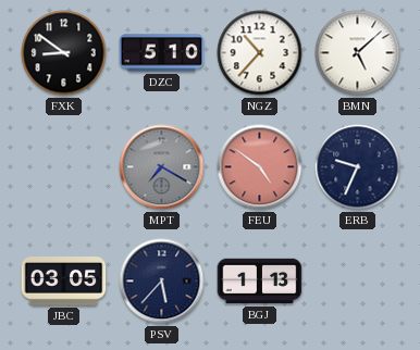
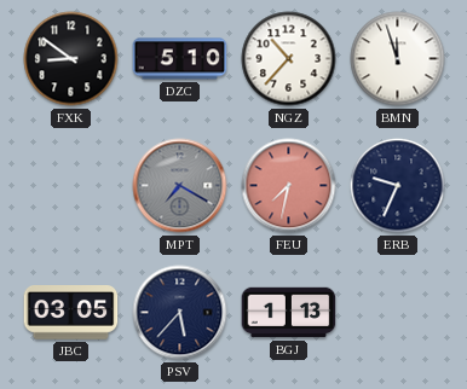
BMN: 5:08 -> 11:57
FEU: 4:51 -> 7:32
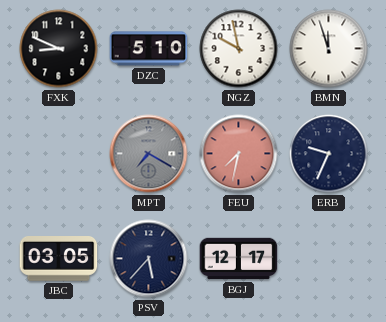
FXK: 8:51 -> 8:49
NGZ: 10:37 -> 9:58
BGJ: 1:13 -> 12:17
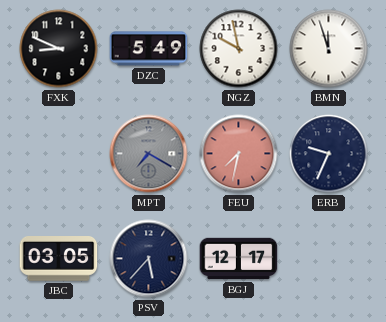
DZC: 5:10 -> 5:49
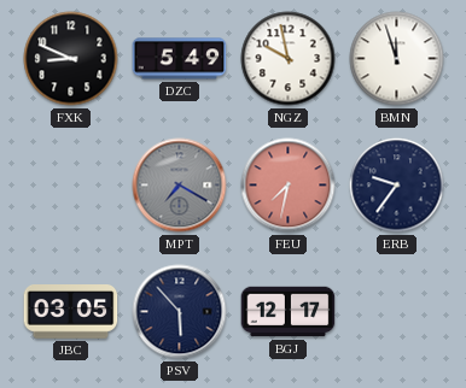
ERB: 9:34 -> 9:36
PSV: 5:37 -> 5:53
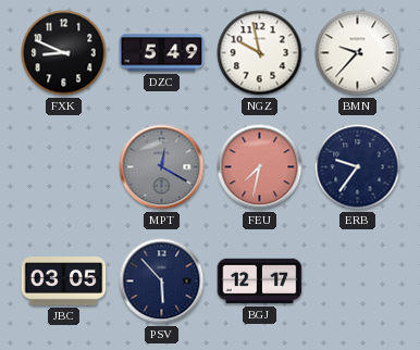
BMN: 11:57 -> 9:37
MPT: 7:20 -> 12:20
